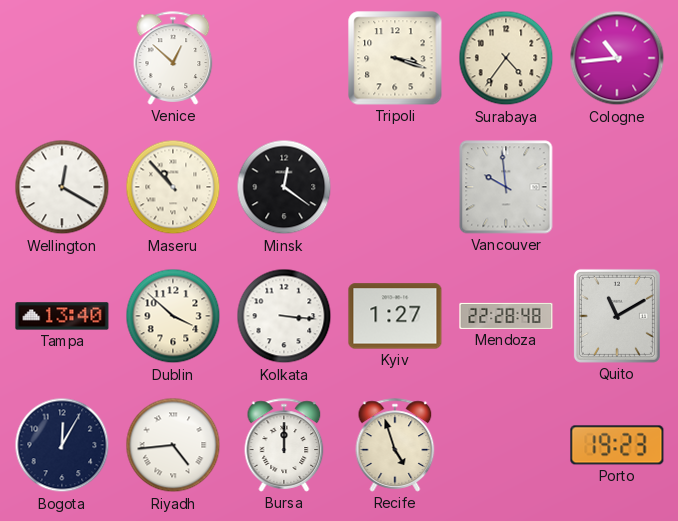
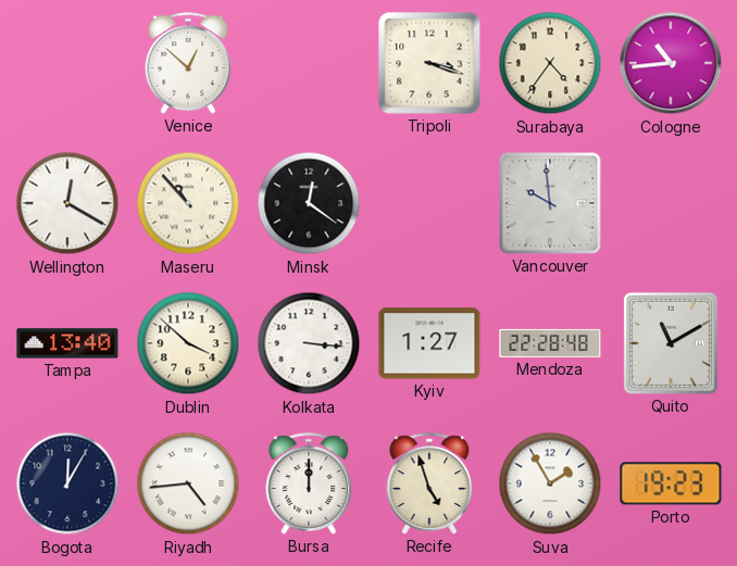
Suva: none -> 1:55
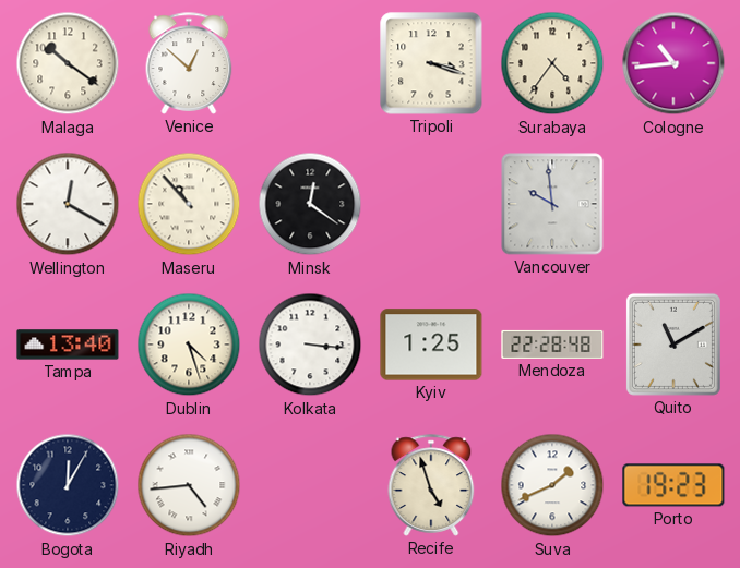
Malaga: none -> 10:21
Dublin: 3:52 -> 4:27
Kyiv: 1:27 -> 1:25
Bursa: 12:00 -> none
Suva: 1:55 -> 1:41
